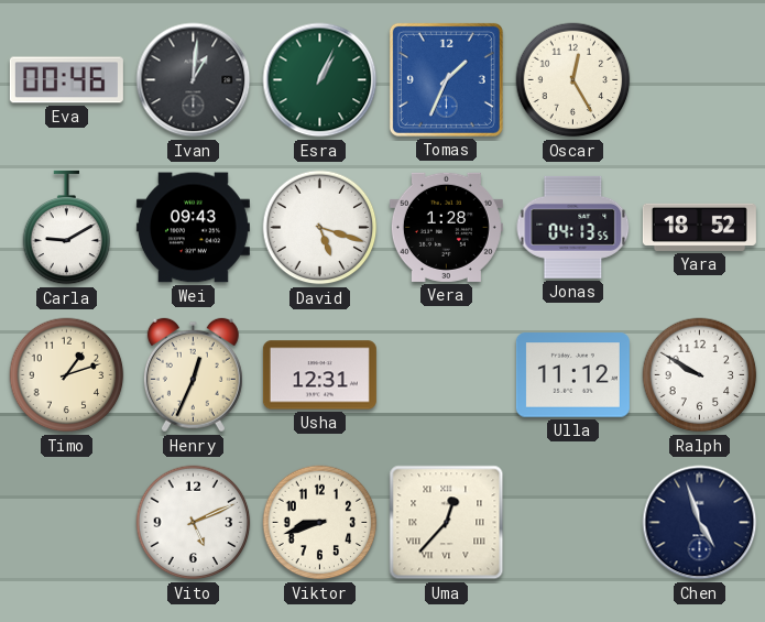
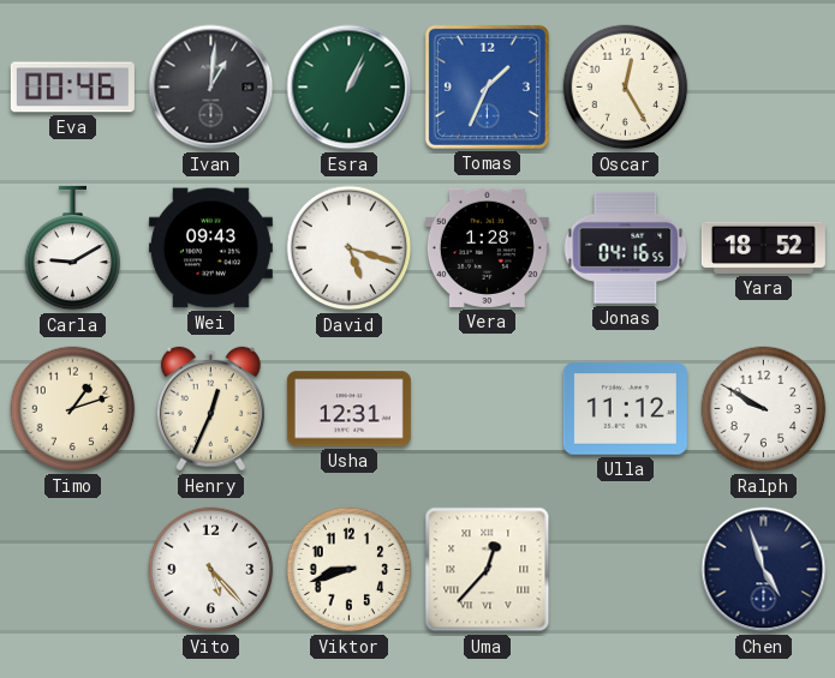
Jonas: 04:13 -> 04:16
Vito: 5:11 -> 5:23
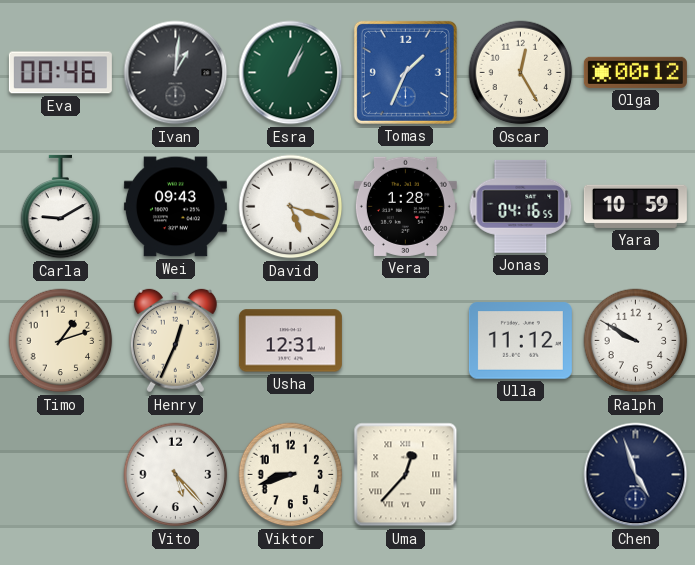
Olga: none -> 00:12
Yara: 18:52 -> 10:59
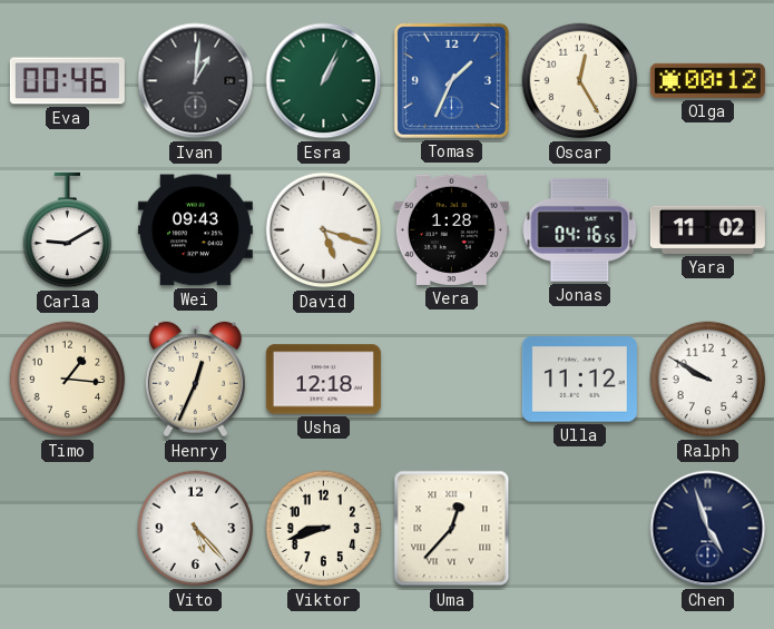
Yara: 10:59 -> 11:02
Timo: 1:12 -> 1:16
Usha: 12:31 -> 12:18
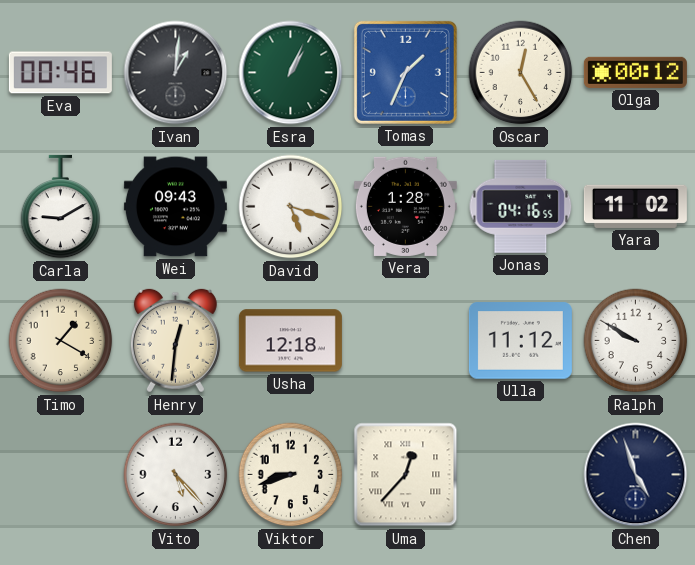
Timo: 1:16 -> 1:20
Henry: 12:34 -> 12:31
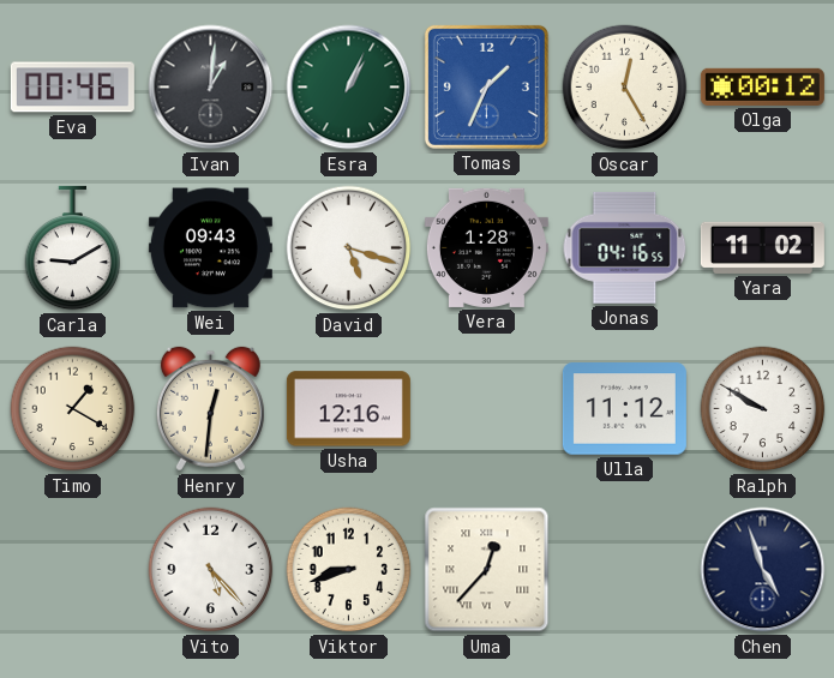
Usha: 12:18 -> 12:16
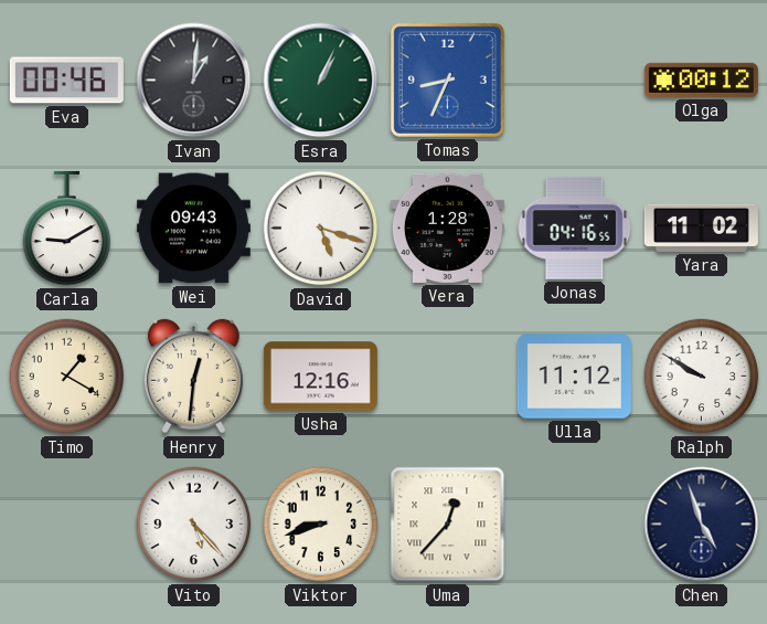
Tomas: 1:34 -> 8:34
Oscar: 12:25 -> none
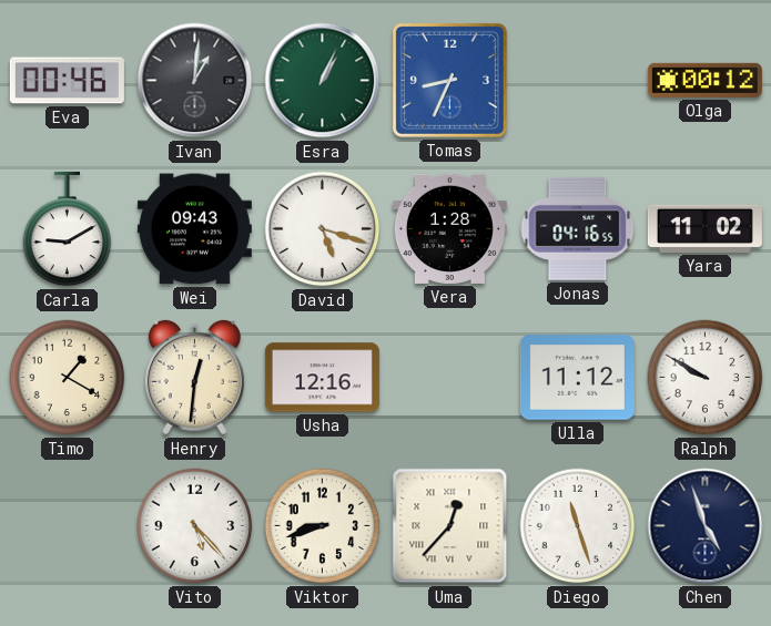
Diego: none -> 11:27
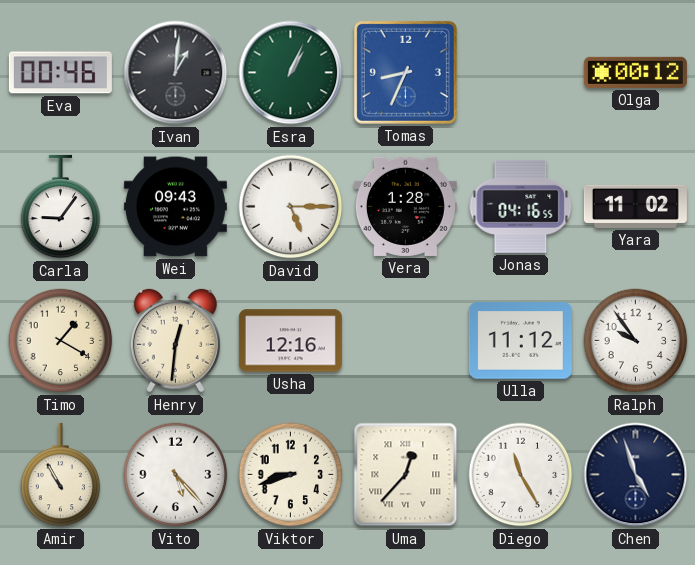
Carla: 9:10 -> 9:06
David: 5:18 -> 5:15
Ralph: 9:50 -> 9:54
Amir: none -> 10:55
Diego: 11:27 -> 11:25
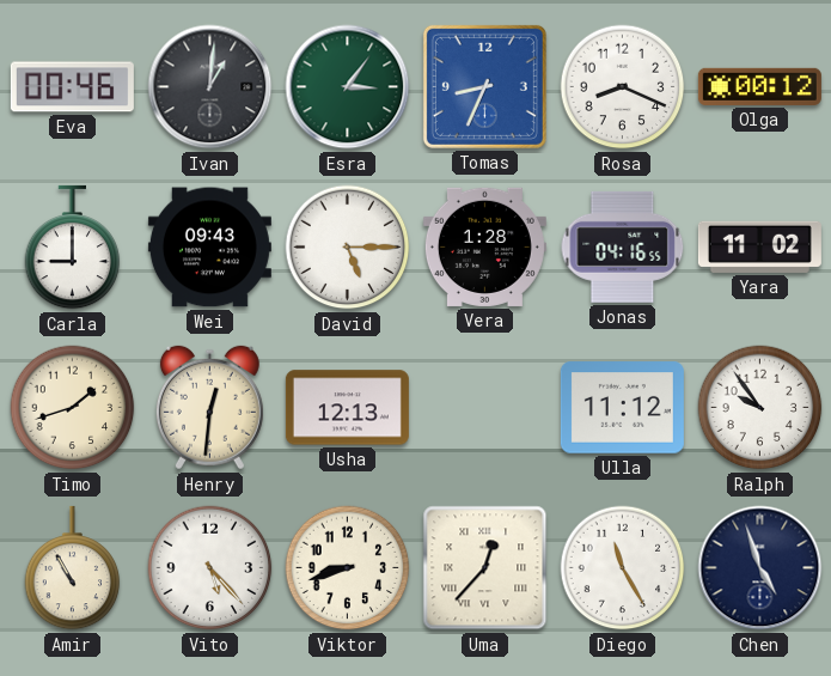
Esra: 1:04 -> 3:06
Rosa: none -> 8:19
Carla: 9:06 -> 9:00
Timo: 1:20 -> 1:42
Usha: 12:16 -> 12:13
